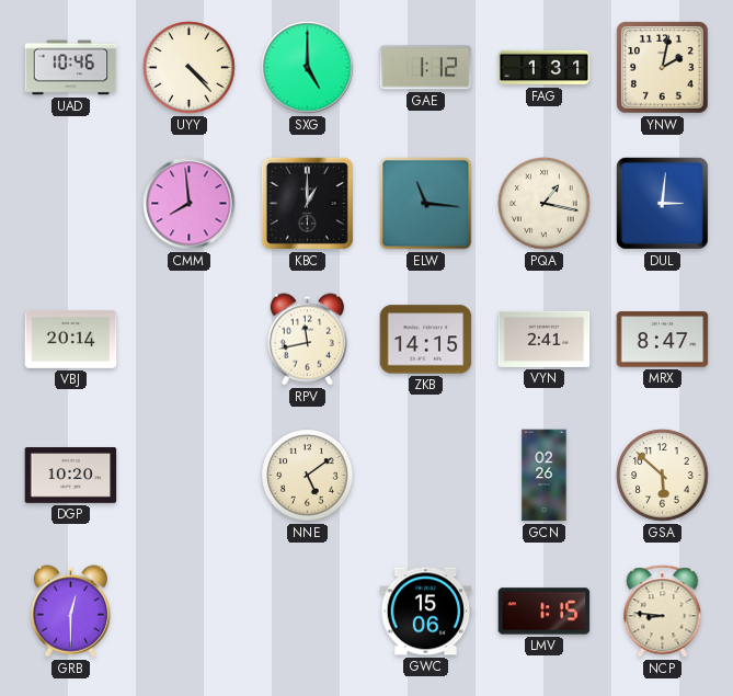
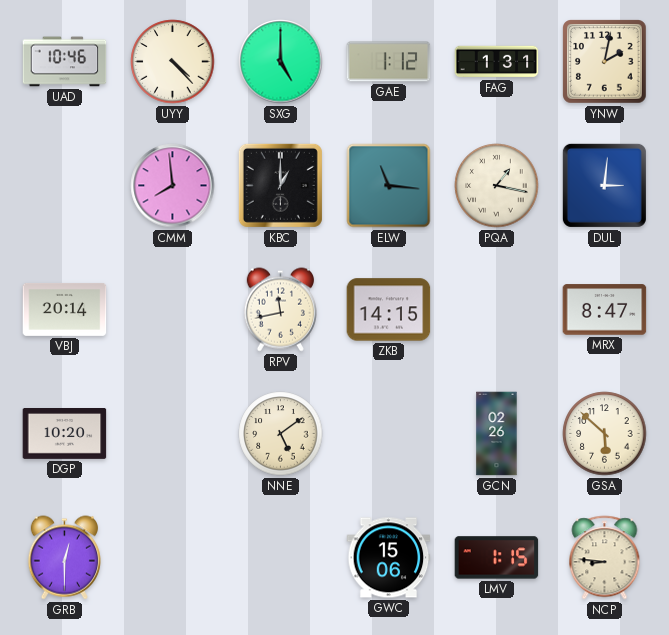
VYN: 2:41 -> none
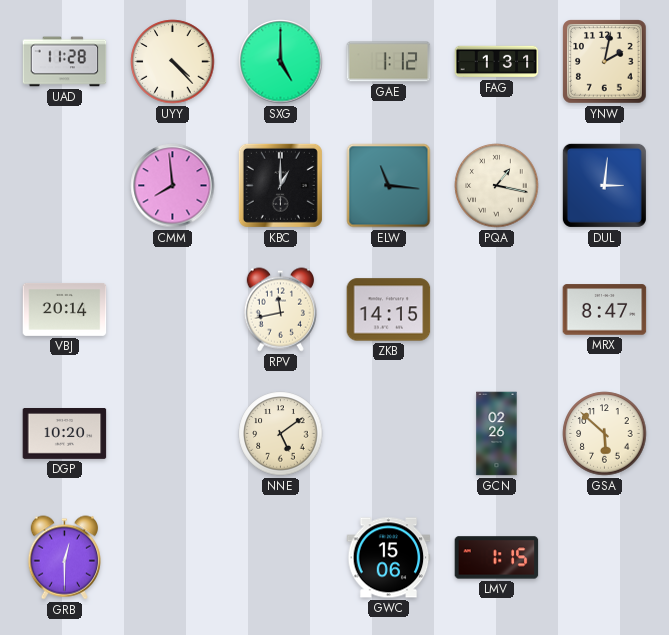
UAD: 10:46 -> 11:28
NCP: 8:46 -> none
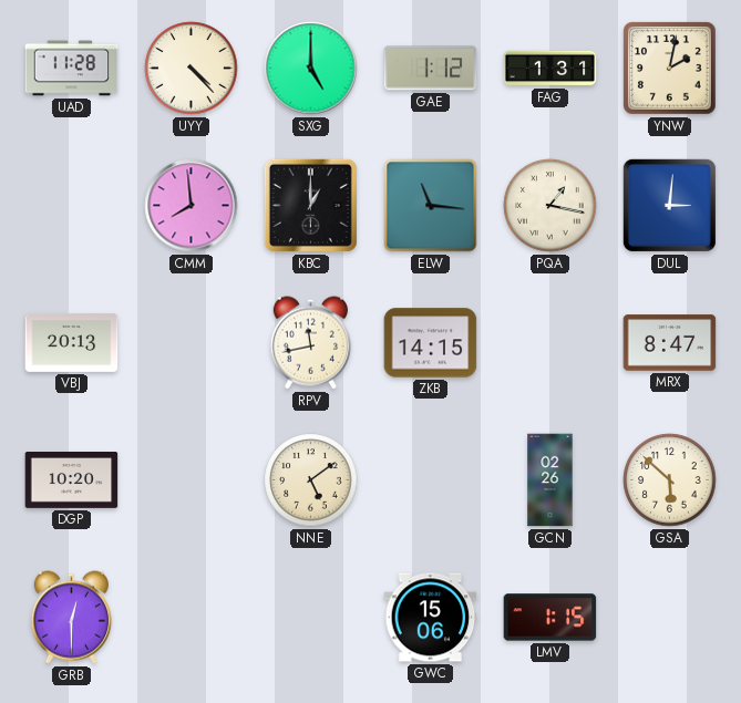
VBJ: 20:14 -> 20:13
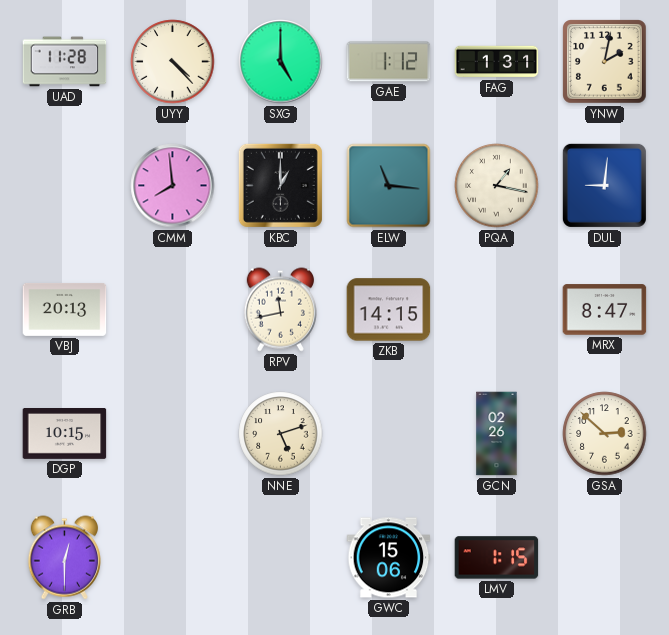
DUL: 3:01 -> 9:01
DGP: 10:20 -> 10:15
NNE: 5:09 -> 5:12
GSA: 5:52 -> 2:52
